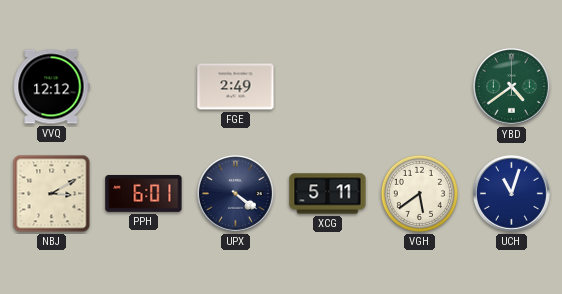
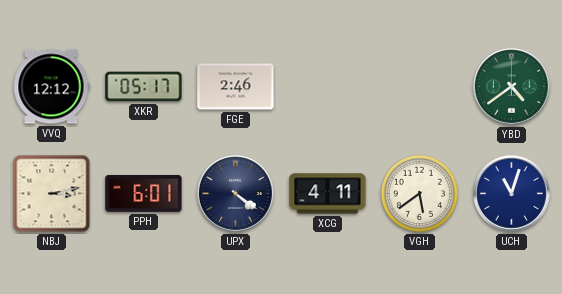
XKR: none -> 05:17
FGE: 2:49 -> 2:46
NBJ: 3:10 -> 3:13
XCG: 5:11 -> 4:11
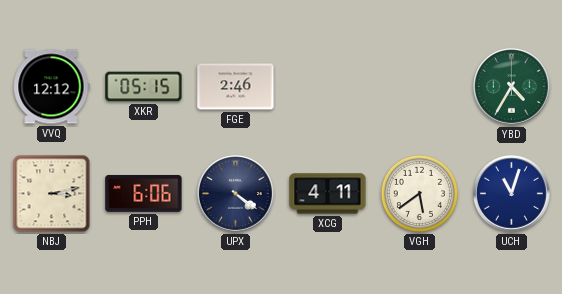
XKR: 05:17 -> 05:15
YBD: 4:39 -> 4:35
PPH: 6:01 -> 6:06
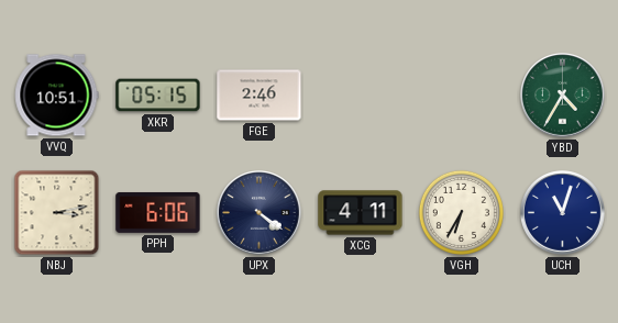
VVQ: 12:12 -> 10:51
VGH: 5:39 -> 6:35
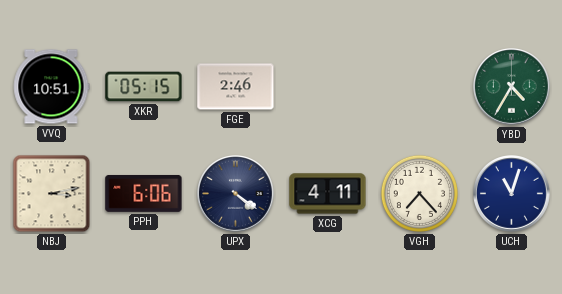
VGH: 6:35 -> 7:23
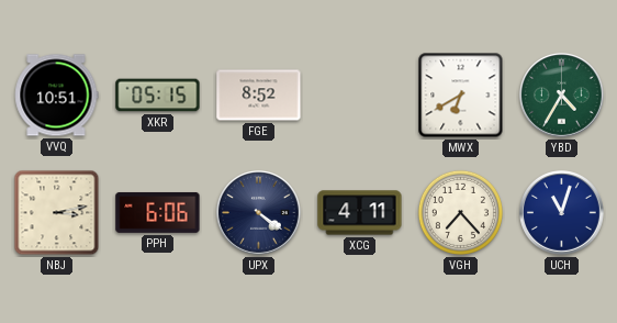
FGE: 2:46 -> 8:52
MWX: none -> 6:40
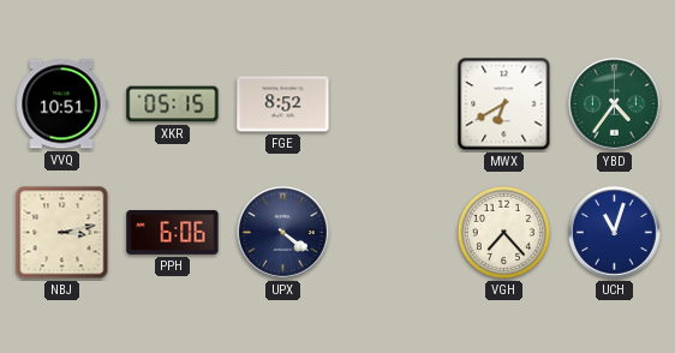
YBD: 4:35 -> 4:36
XCG: 4:11 -> none
